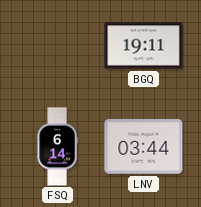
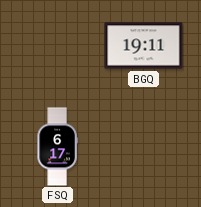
FSQ: 6:14 -> 6:17
LNV: 03:44 -> none
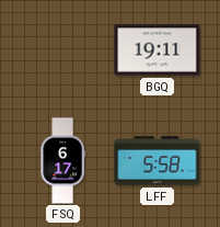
LFF: none -> 5:58
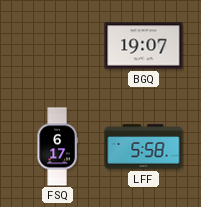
BGQ: 19:11 -> 19:07
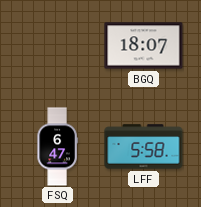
BGQ: 19:07 -> 18:07
FSQ: 6:17 -> 6:47
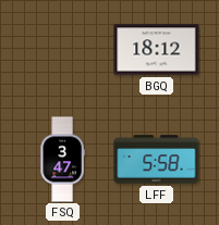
BGQ: 18:07 -> 18:12
FSQ: 6:47 -> 3:47
